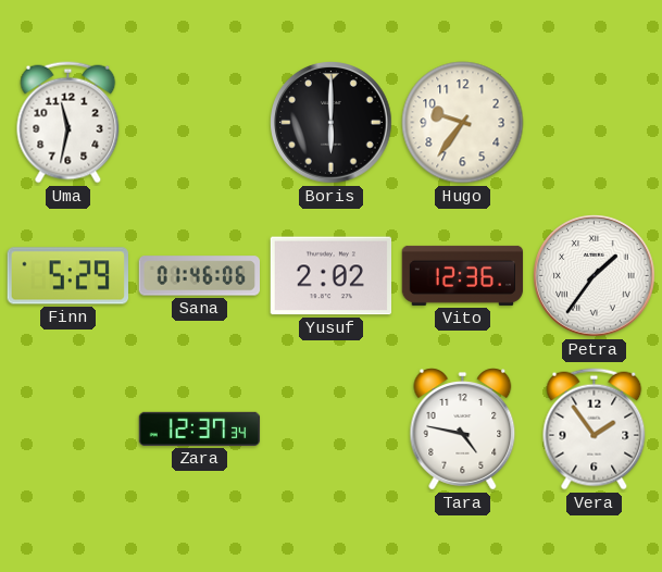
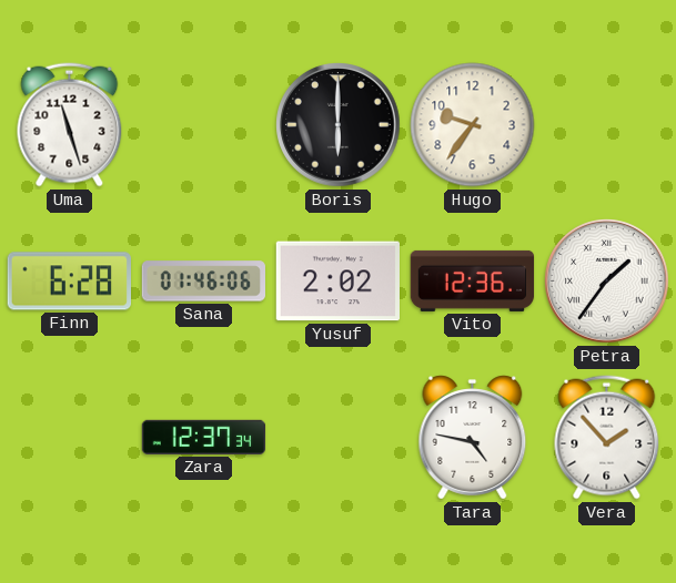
Uma: 11:32 -> 11:27
Finn: 5:29 -> 6:28
Vera: 1:54 -> 1:53
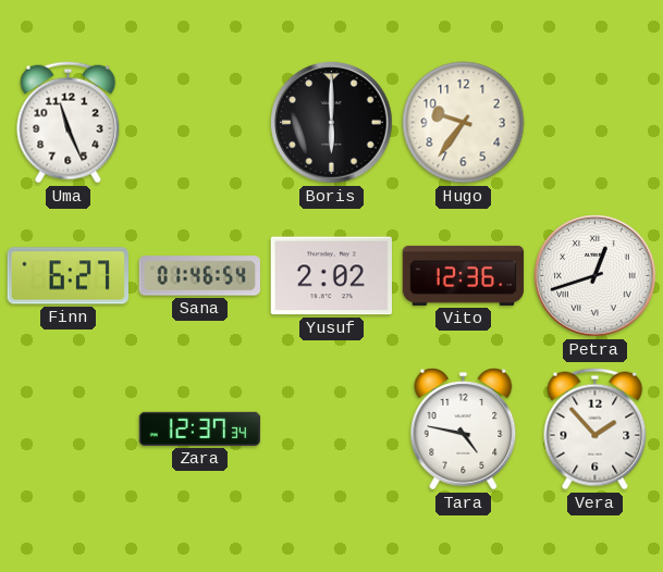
Uma: 11:27 -> 11:26
Finn: 6:28 -> 6:27
Sana: 01:46:06 -> 01:46:54
Petra: 1:36 -> 12:42
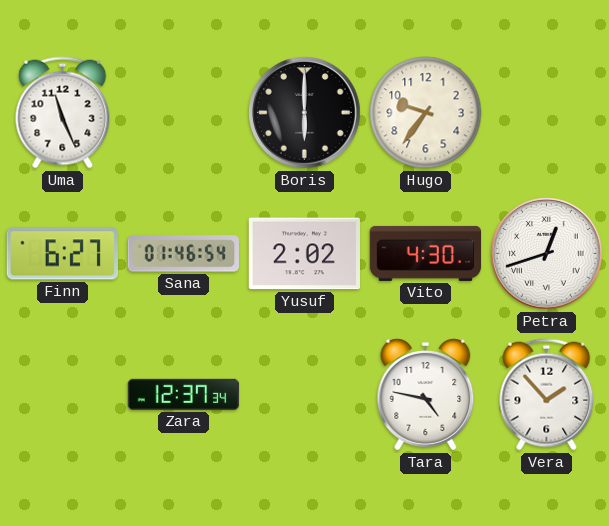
Vito: 12:36 -> 4:30
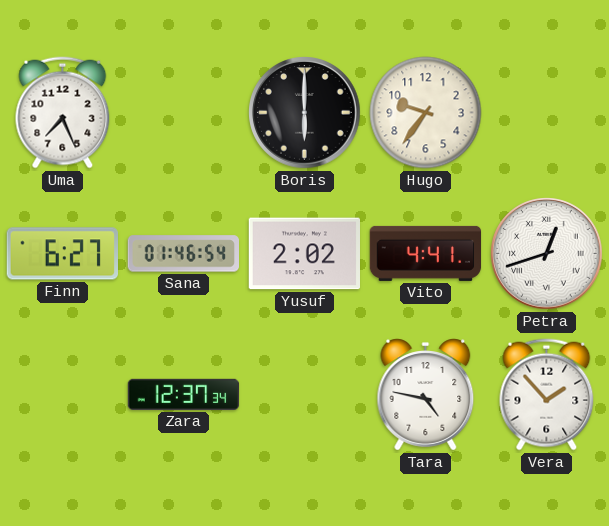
Uma: 11:26 -> 7:26
Vito: 4:30 -> 4:41
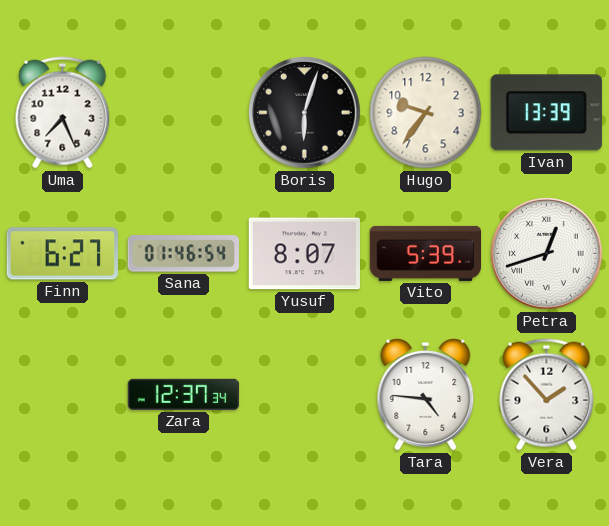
Boris: 6:00 -> 6:03
Ivan: none -> 13:39
Yusuf: 2:02 -> 8:07
Vito: 4:41 -> 5:39
Tara: 4:47 -> 4:46
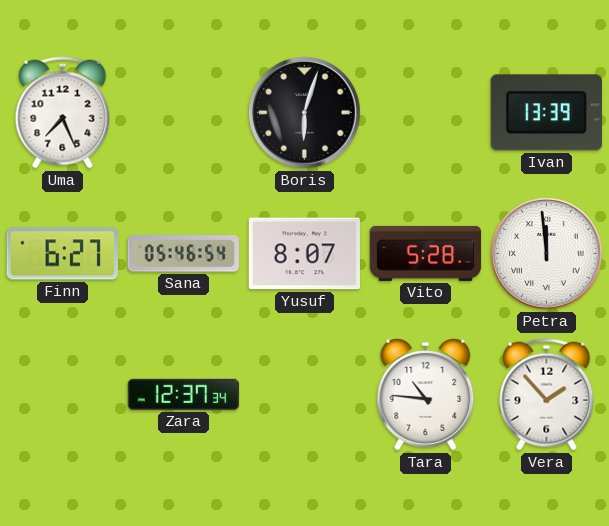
Hugo: 9:36 -> none
Sana: 01:46 -> 05:46
Vito: 5:39 -> 5:28
Petra: 12:42 -> 11:59
Tara: 4:46 -> 10:46
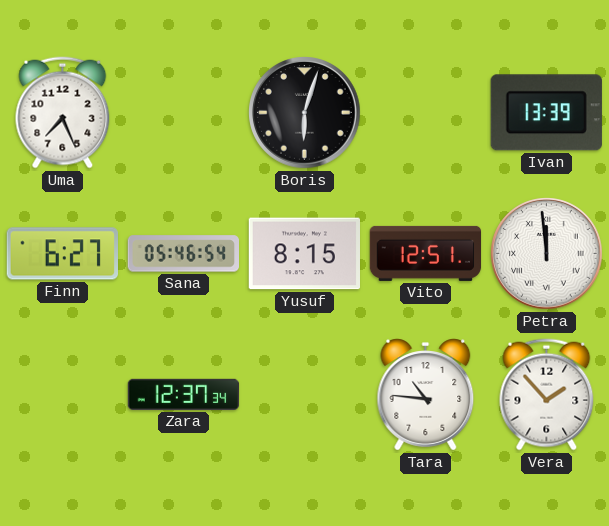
Yusuf: 8:07 -> 8:15
Vito: 5:28 -> 12:51
